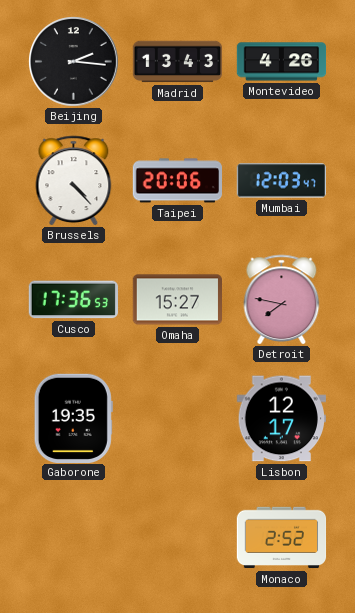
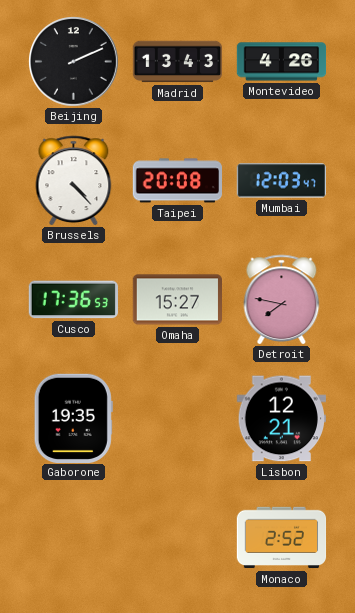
Beijing: 2:16 -> 2:11
Taipei: 20:06 -> 20:08
Lisbon: 12:17 -> 12:21
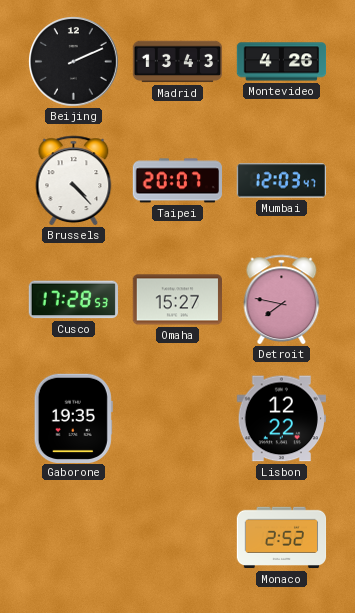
Taipei: 20:08 -> 20:07
Cusco: 17:36 -> 17:28
Lisbon: 12:21 -> 12:22
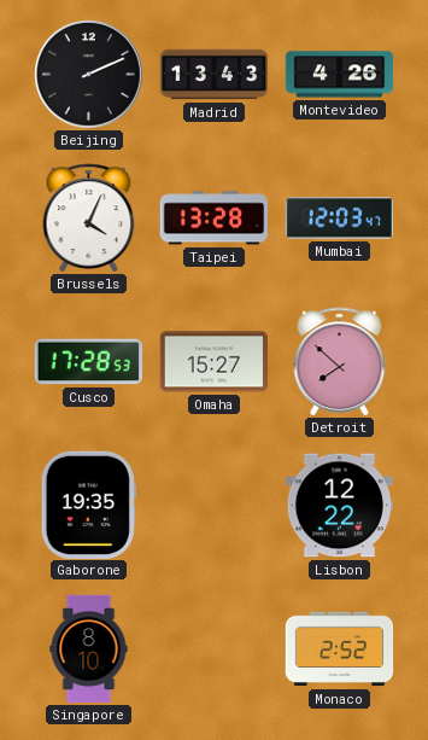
Brussels: 4:23 -> 4:04
Taipei: 20:07 -> 13:28
Detroit: 7:47 -> 7:52
Singapore: none -> 8:10
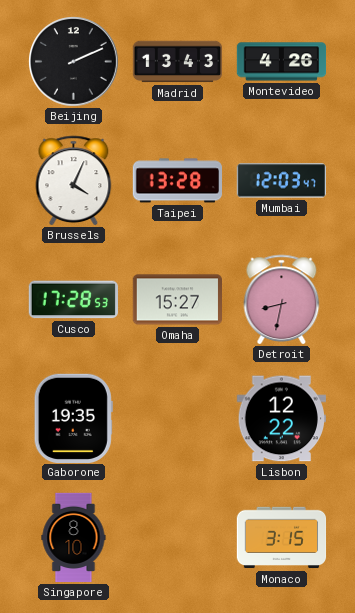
Detroit: 7:52 -> 8:32
Monaco: 2:52 -> 3:15
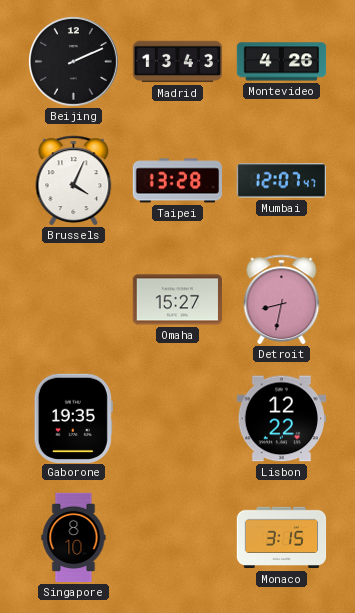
Mumbai: 12:03 -> 12:07
Cusco: 17:28 -> none
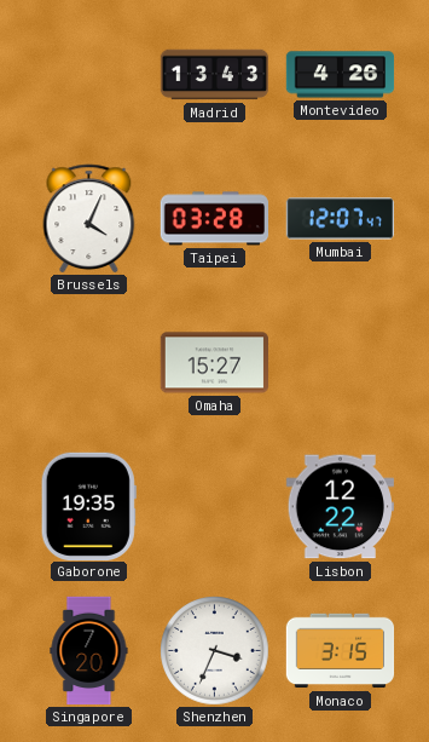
Beijing: 2:11 -> none
Taipei: 13:28 -> 03:28
Detroit: 8:32 -> none
Singapore: 8:10 -> 7:20
Shenzhen: none -> 3:34
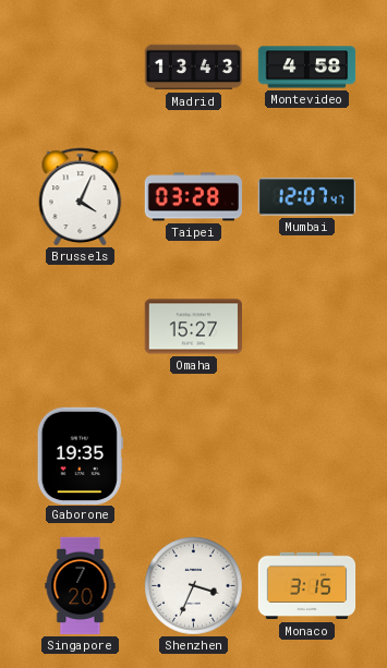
Montevideo: 4:26 -> 4:58
Lisbon: 12:22 -> none
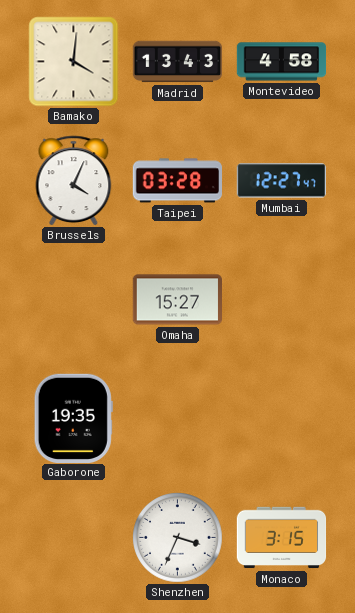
Bamako: none -> 4:01
Mumbai: 12:07 -> 12:27
Singapore: 7:20 -> none
